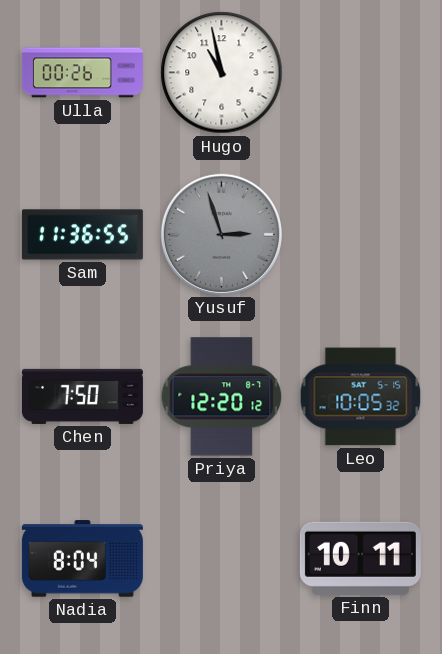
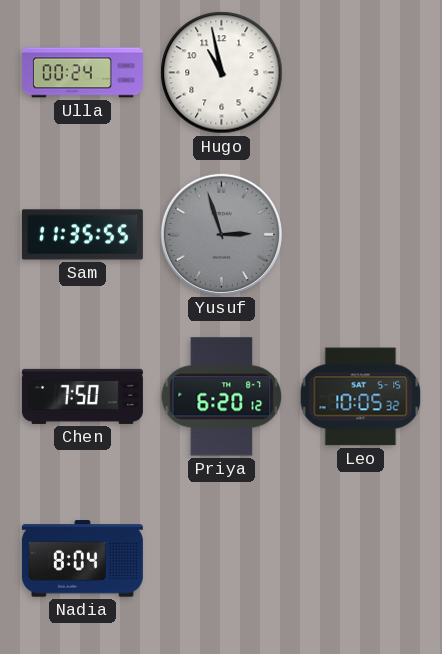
Ulla: 00:26 -> 00:24
Sam: 11:36 -> 11:35
Priya: 12:20 -> 6:20
Finn: 10:11 -> none
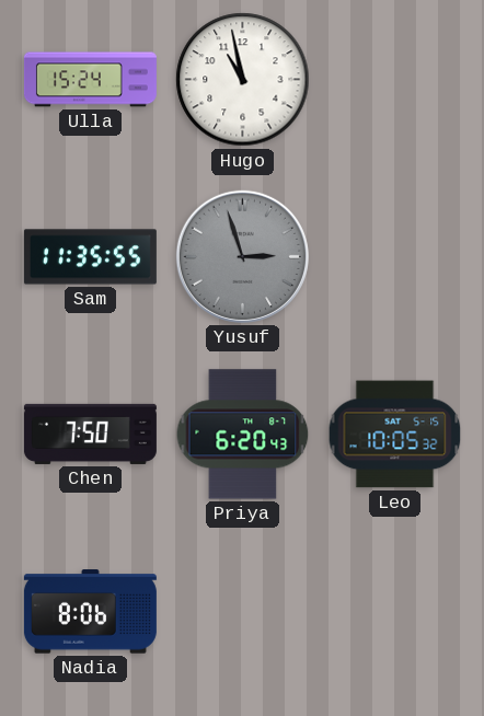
Ulla: 00:24 -> 15:24
Priya: 6:20:12 -> 6:20:43
Nadia: 8:04 -> 8:06
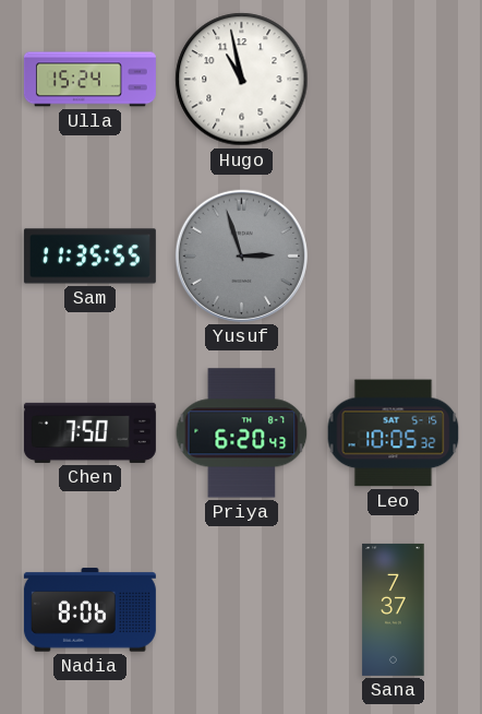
Sana: none -> 7:37
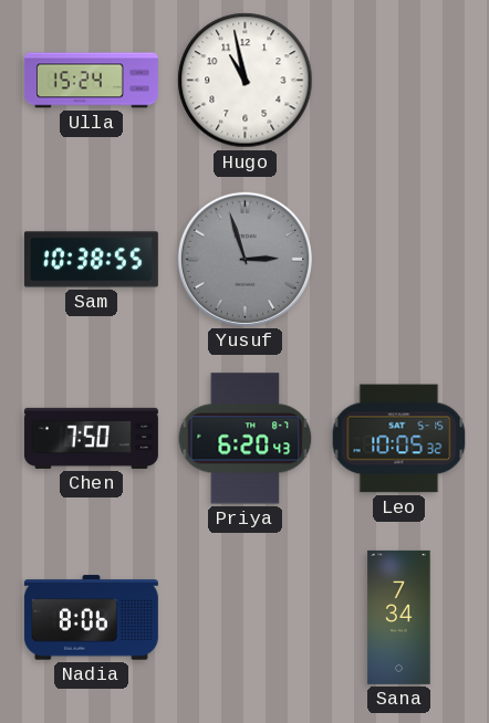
Sam: 11:35 -> 10:38
Sana: 7:37 -> 7:34
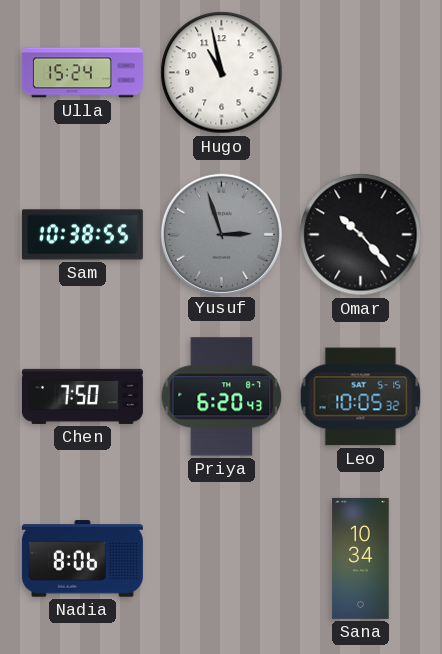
Omar: none -> 10:23
Sana: 7:34 -> 10:34
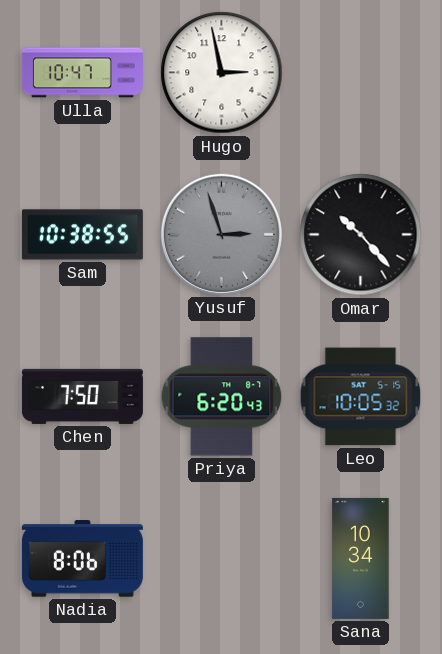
Ulla: 15:24 -> 10:47
Hugo: 10:58 -> 2:58
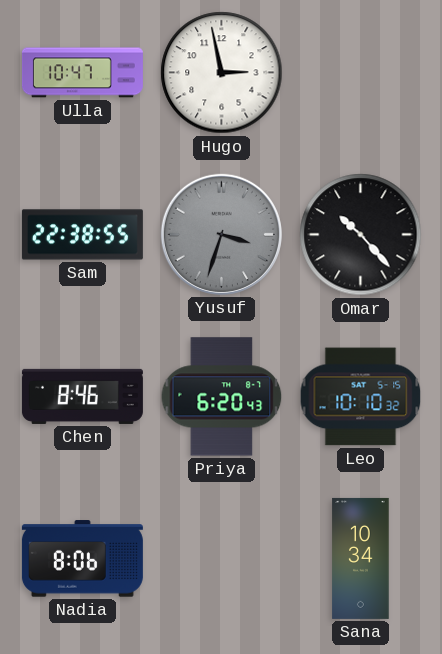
Sam: 10:38 -> 22:38
Yusuf: 2:57 -> 3:33
Chen: 7:50 -> 8:46
Leo: 10:05 -> 10:10
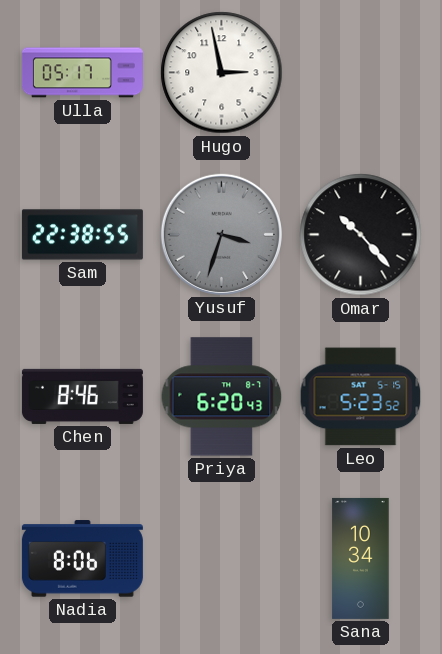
Ulla: 10:47 -> 05:17
Leo: 10:10 -> 5:23
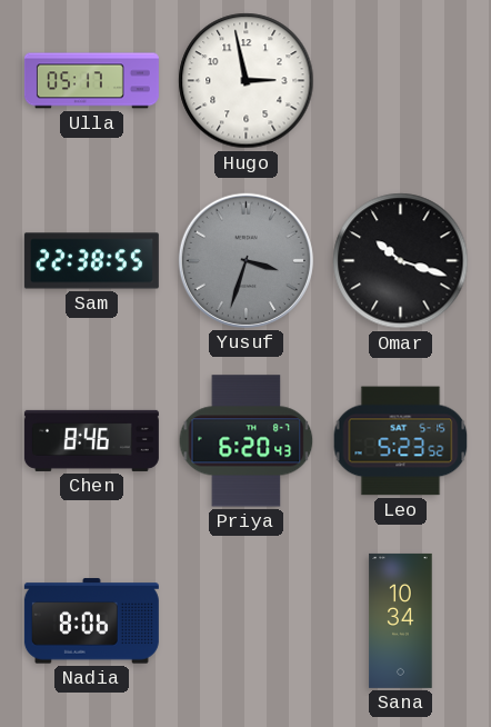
Omar: 10:23 -> 10:18
